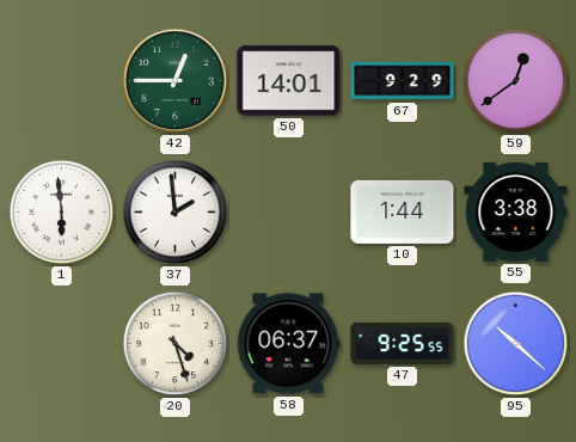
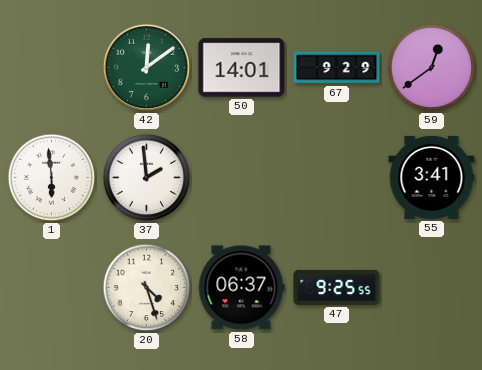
42: 12:45 -> 12:09
10: 1:44 -> none
55: 3:38 -> 3:41
95: 10:22 -> none
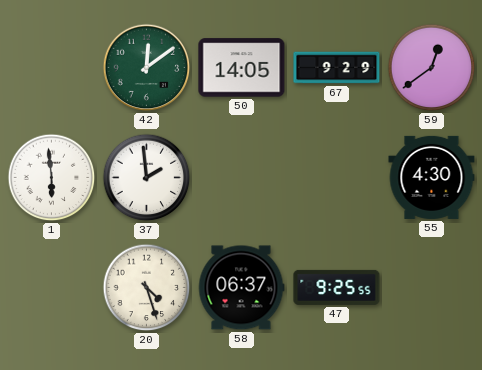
50: 14:01 -> 14:05
55: 3:41 -> 4:30
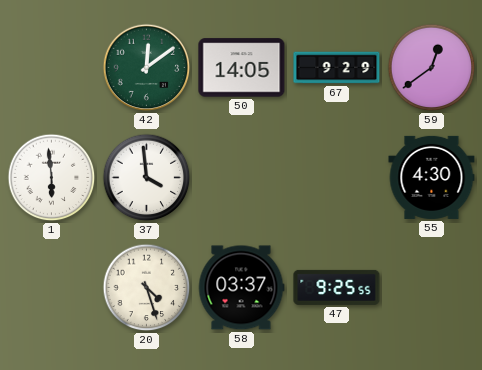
37: 1:59 -> 3:59
58: 06:37 -> 03:37
